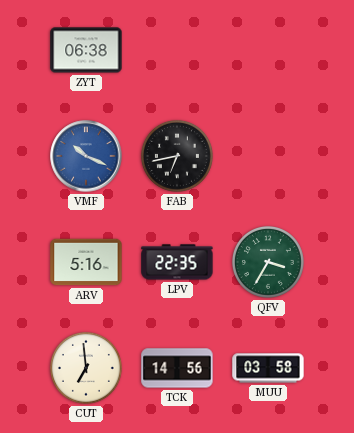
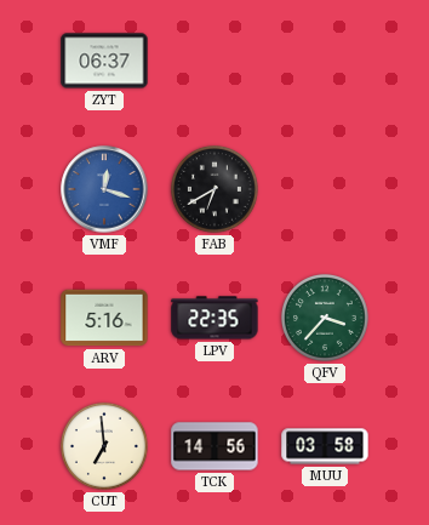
ZYT: 06:38 -> 06:37
VMF: 10:19 -> 12:18
FAB: 6:43 -> 6:40
QFV: 3:35 -> 3:37
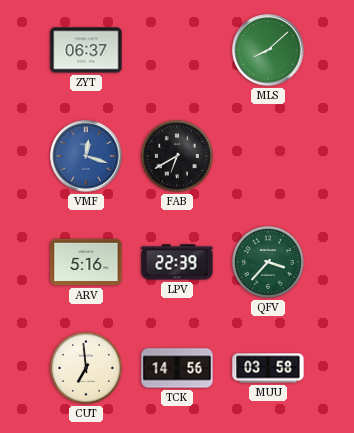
MLS: none -> 8:08
LPV: 22:35 -> 22:39
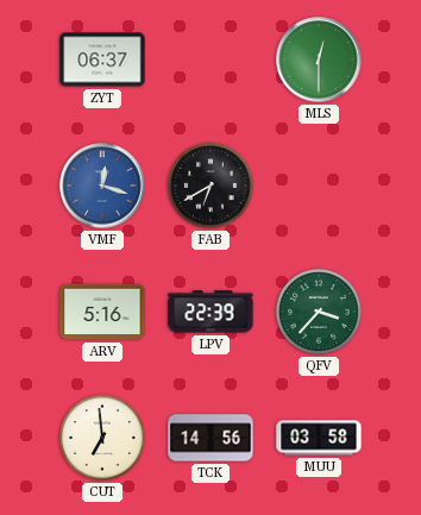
MLS: 8:08 -> 12:30
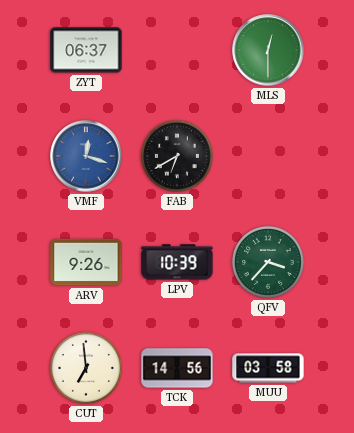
ARV: 5:16 -> 9:26
LPV: 22:39 -> 10:39
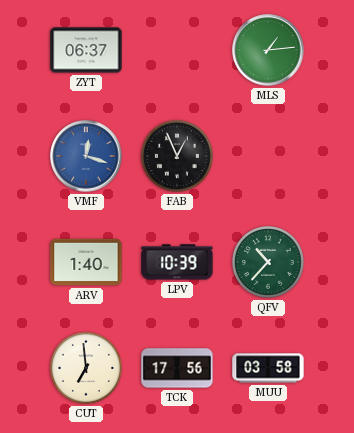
MLS: 12:30 -> 1:14
FAB: 6:40 -> 12:56
ARV: 9:26 -> 1:40
QFV: 3:37 -> 10:37
TCK: 14:56 -> 17:56
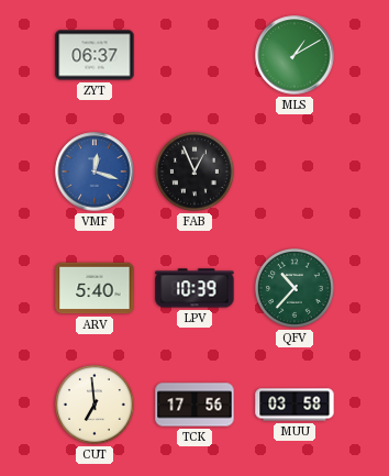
MLS: 1:14 -> 1:10
ARV: 1:40 -> 5:40
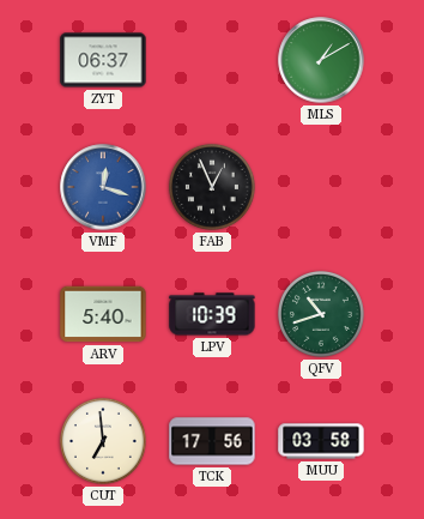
QFV: 10:37 -> 10:42
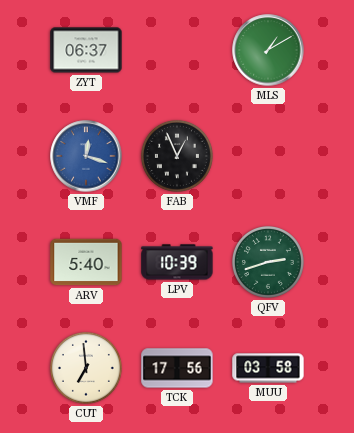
QFV: 10:42 -> 2:42
